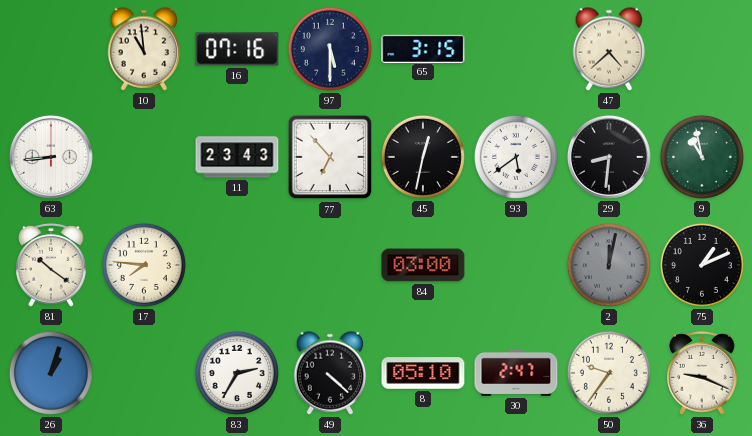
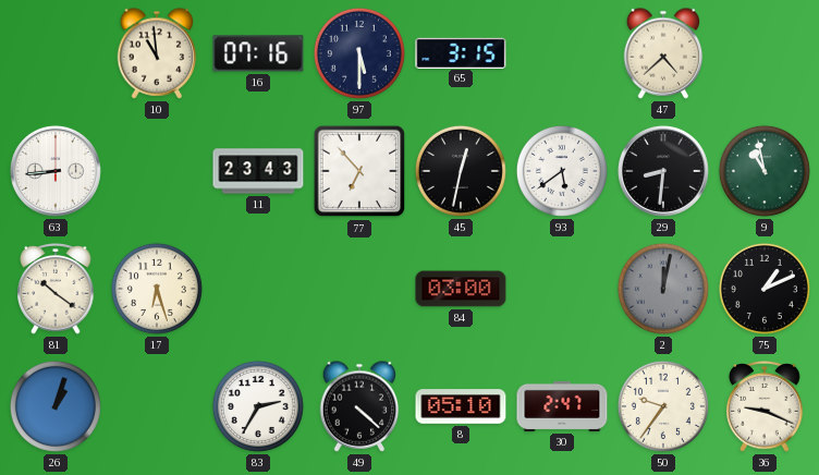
17: 7:46 -> 6:27
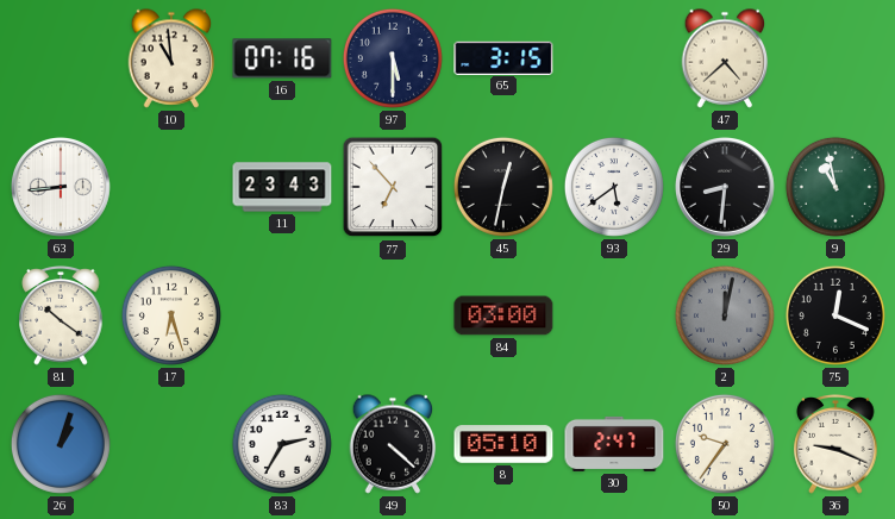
75: 1:11 -> 12:19
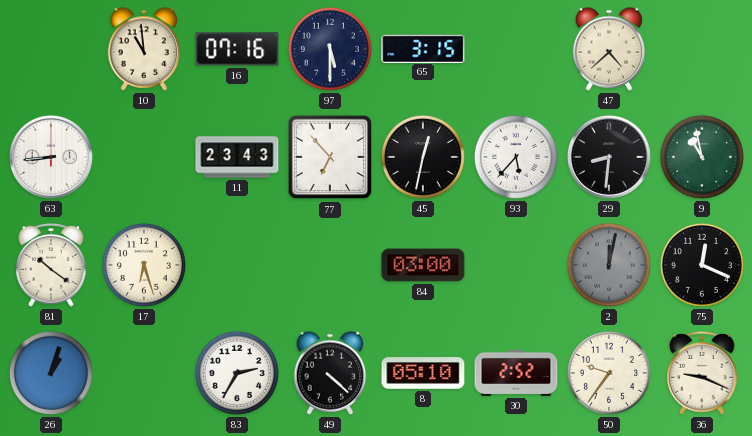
93: 5:39 -> 5:37
30: 2:47 -> 2:52
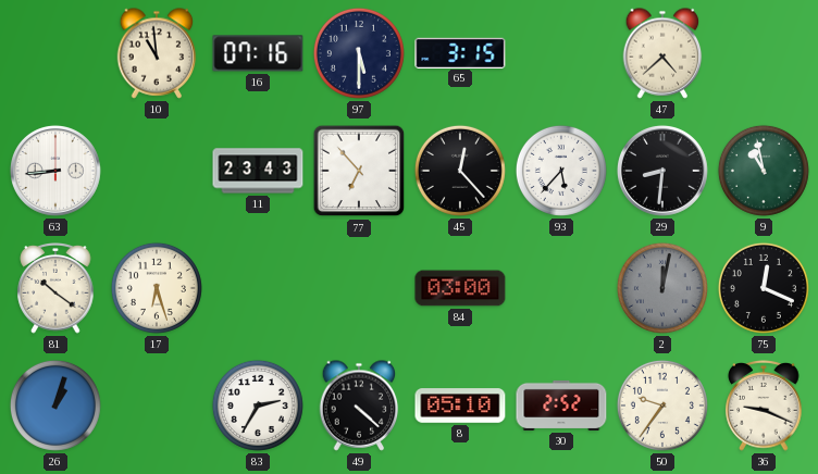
45: 12:32 -> 12:23
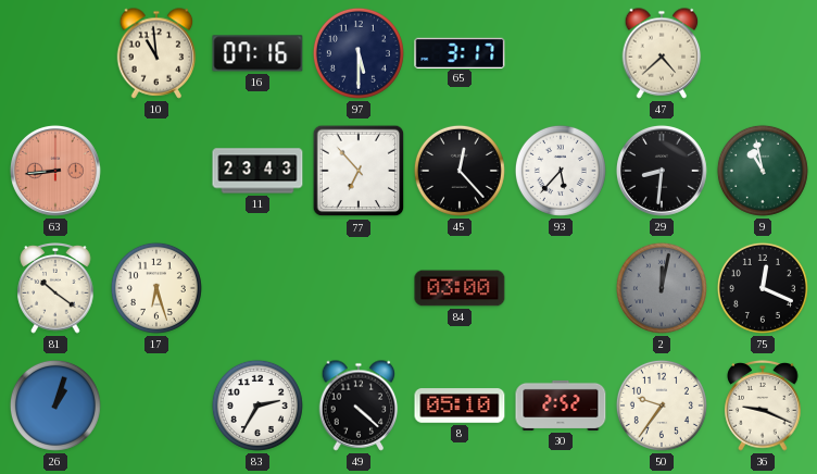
65: 3:15 -> 3:17
63 dial: white -> salmon
